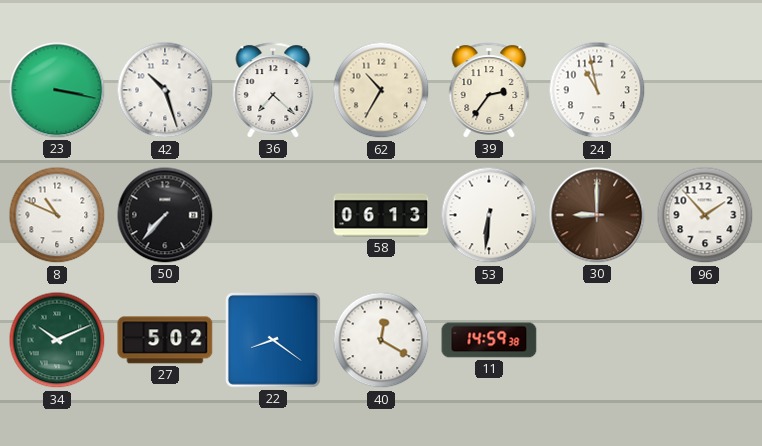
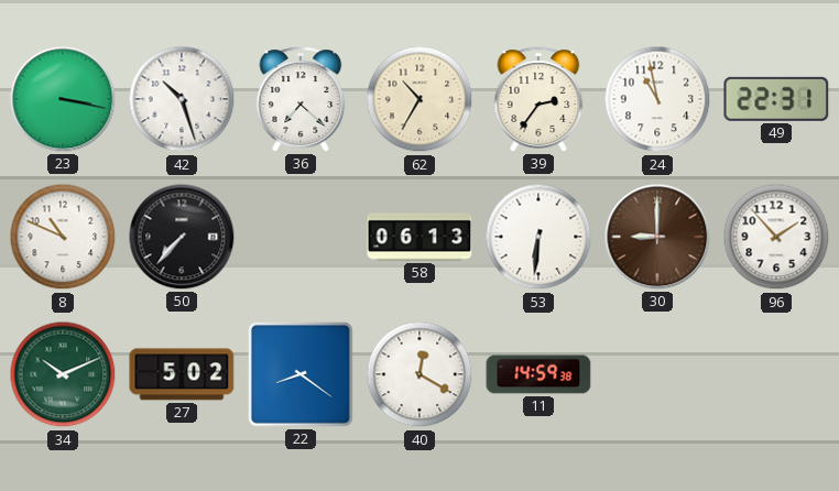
49: none -> 22:31
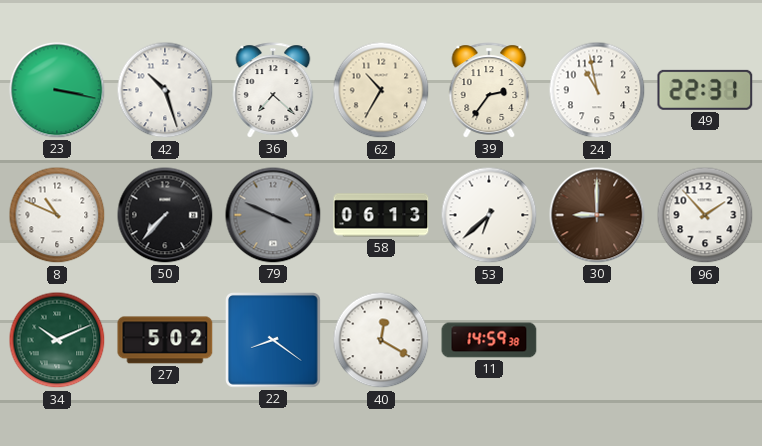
79: none -> 3:49
53: 6:31 -> 6:38
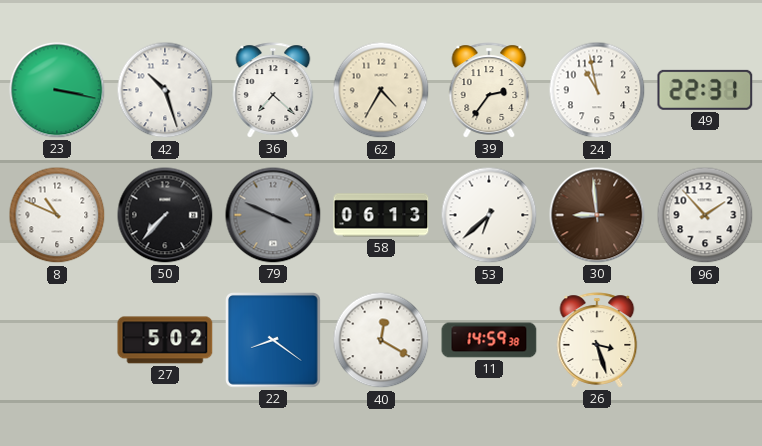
62: 10:35 -> 4:35
30: 9:00 -> 8:59
34: 10:11 -> none
26: none -> 3:27
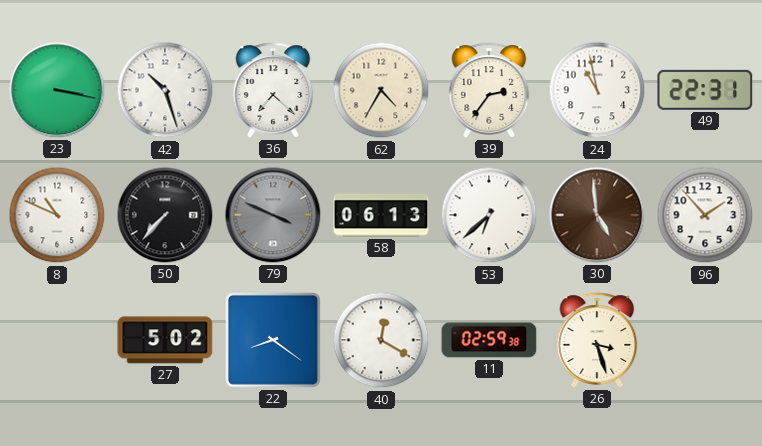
30: 8:59 -> 4:59
11: 14:59 -> 02:59
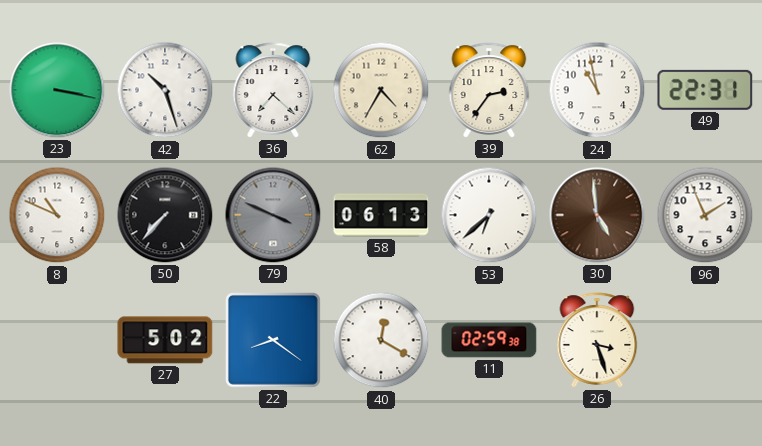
96: 1:53 -> 1:56
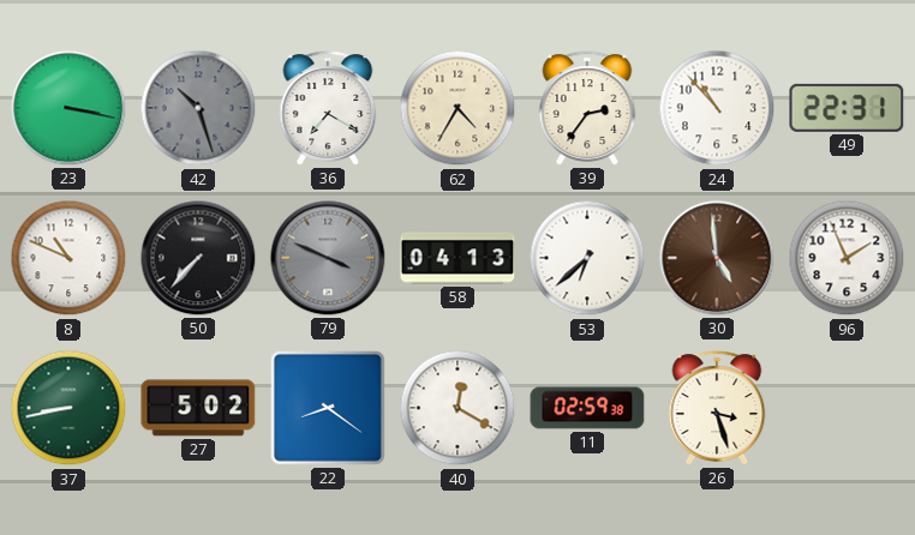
42 dial: white -> grey
36: 7:22 -> 7:20
24: 10:58 -> 10:53
58: 06:13 -> 04:13
37: none -> 8:43
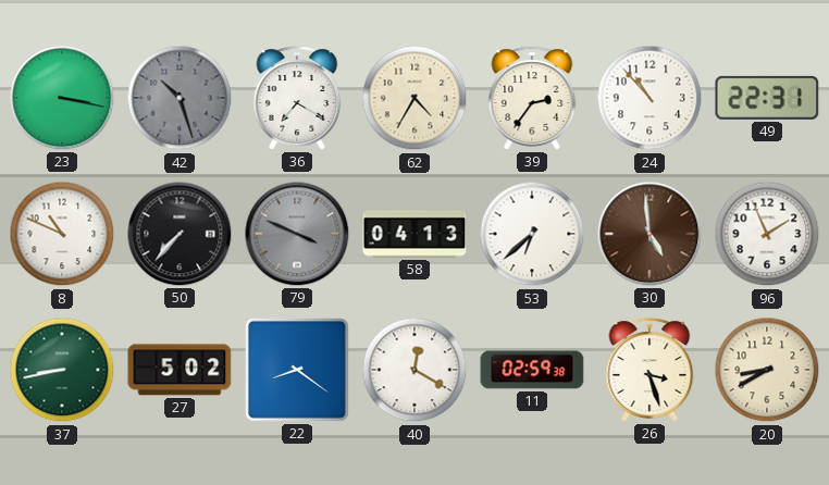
20: none -> 8:40
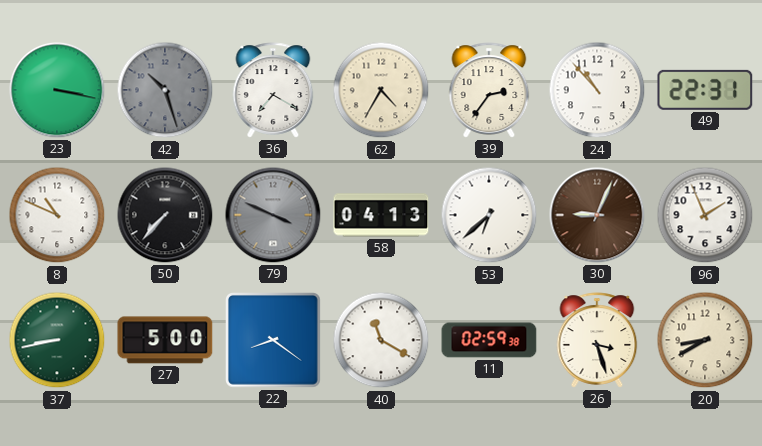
30: 4:59 -> 9:04
27: 5:02 -> 5:00
40: 12:20 -> 11:20
